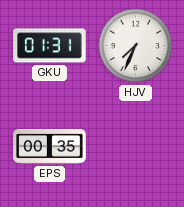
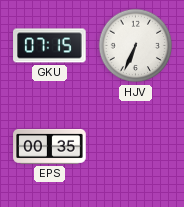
GKU: 01:31 -> 07:15
HJV: 7:34 -> 6:34
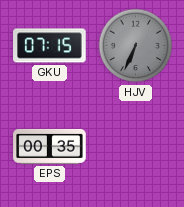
HJV dial: white -> grey
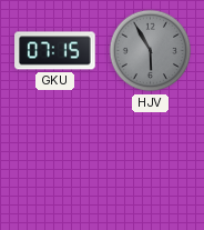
HJV: 6:34 -> 5:55
EPS: 00:35 -> none
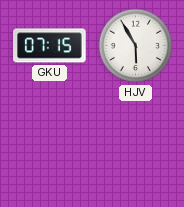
HJV dial: grey -> white
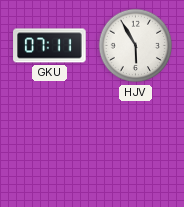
GKU: 07:15 -> 07:11
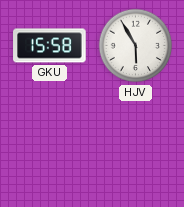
GKU: 07:11 -> 15:58
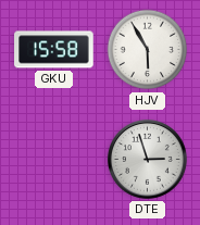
DTE: none -> 2:57
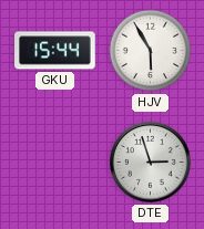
GKU: 15:58 -> 15:44
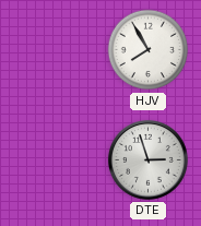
GKU: 15:44 -> none
HJV: 5:55 -> 7:55
